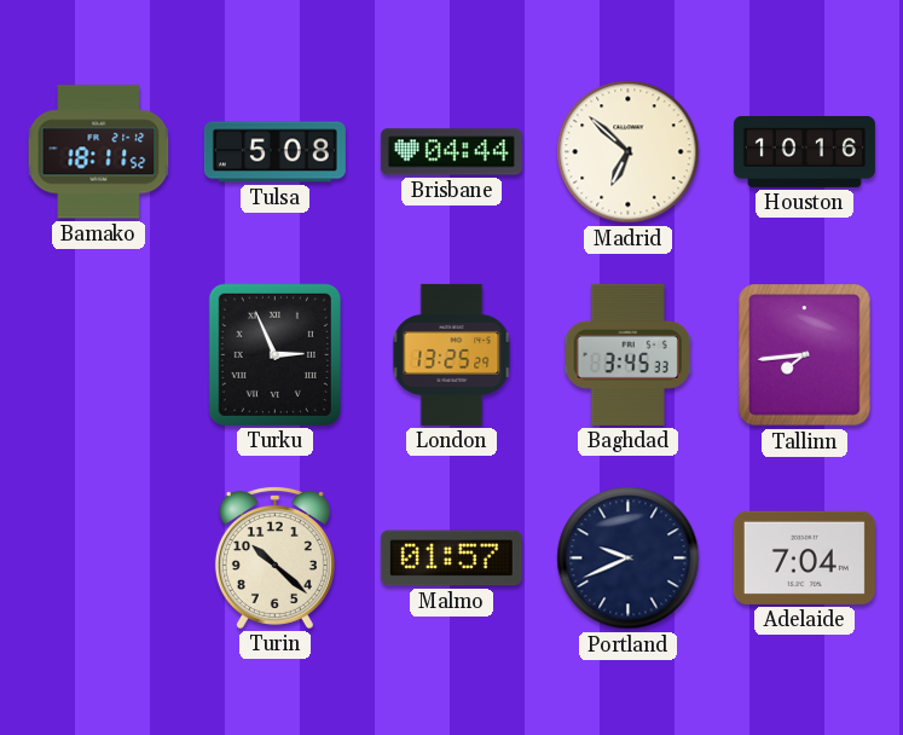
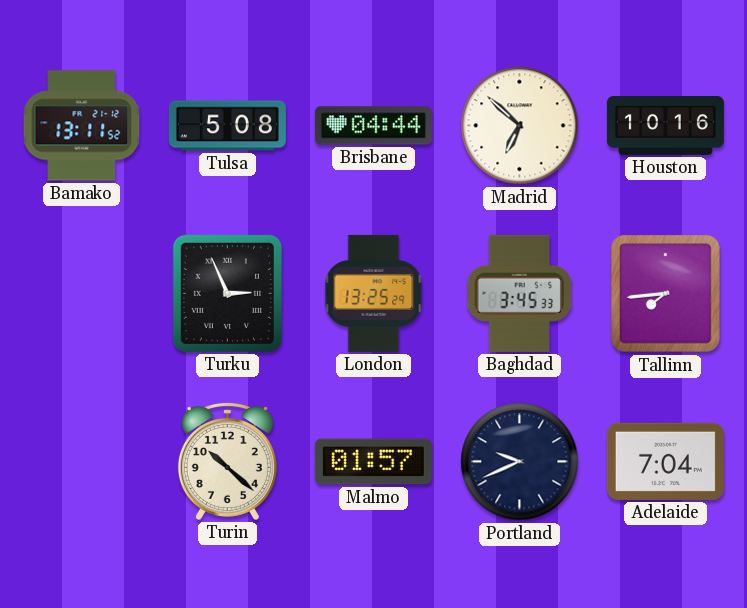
Bamako: 18:11 -> 13:11
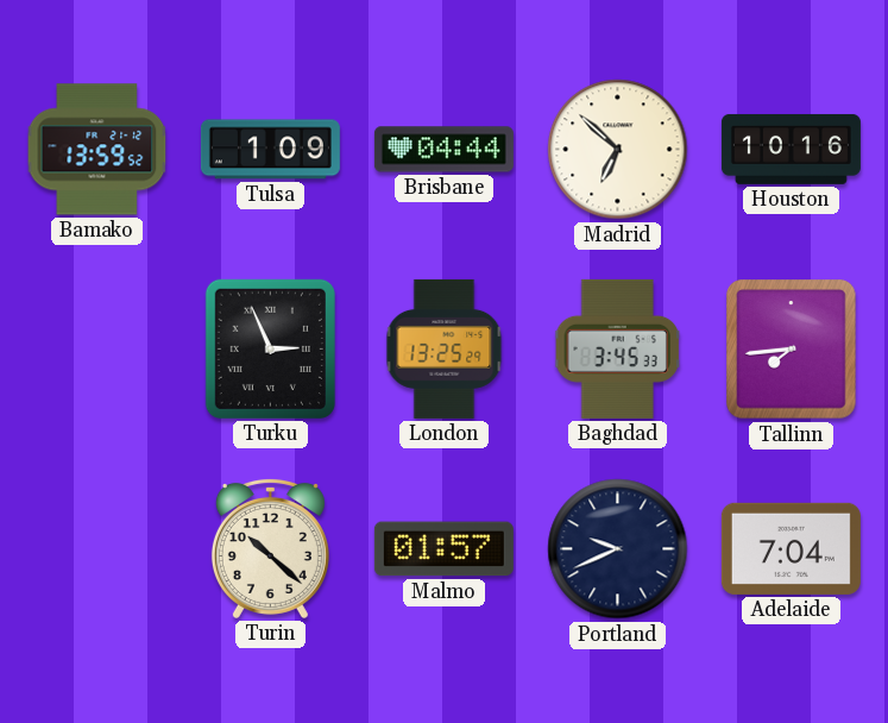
Bamako: 13:11 -> 13:59
Tulsa: 5:08 -> 1:09
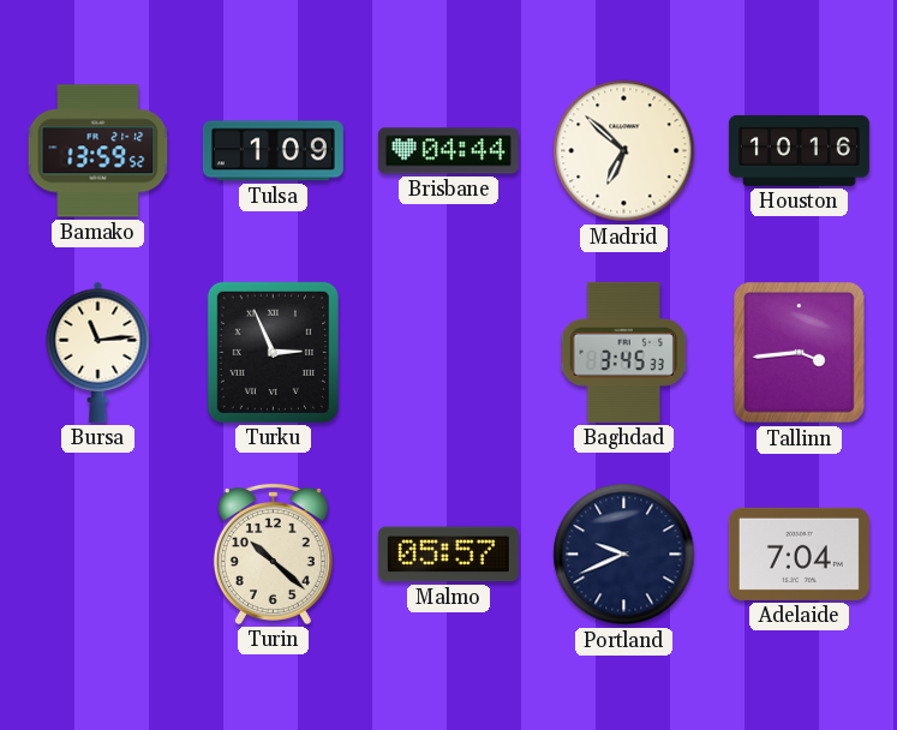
Bursa: none -> 11:14
London: 13:25 -> none
Tallinn: 7:44 -> 3:44
Malmo: 01:57 -> 05:57
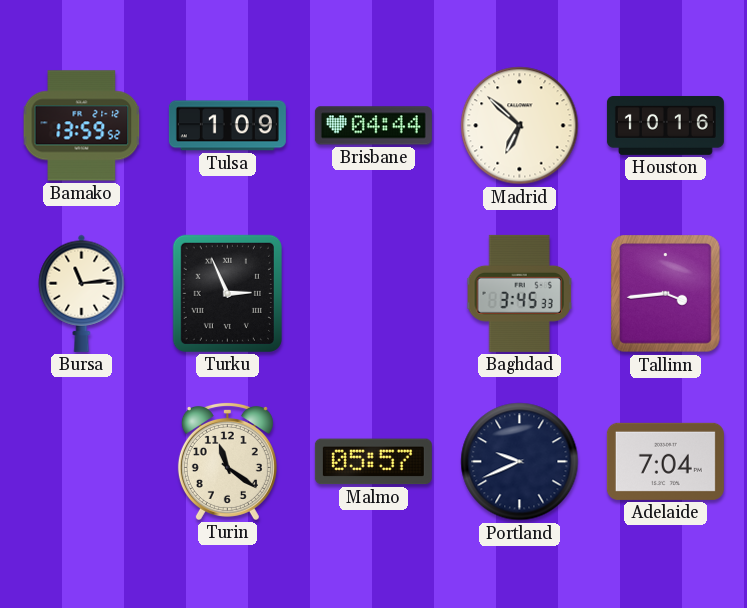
Turin: 10:22 -> 11:21
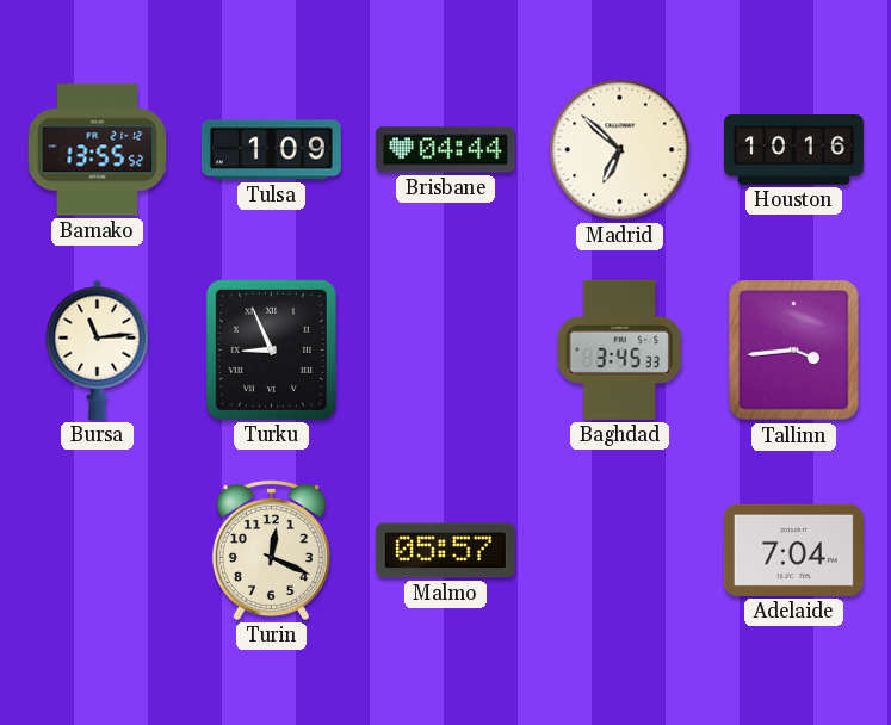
Bamako: 13:59 -> 13:55
Turku: 2:56 -> 8:56
Turin: 11:21 -> 12:19
Portland: 9:41 -> none
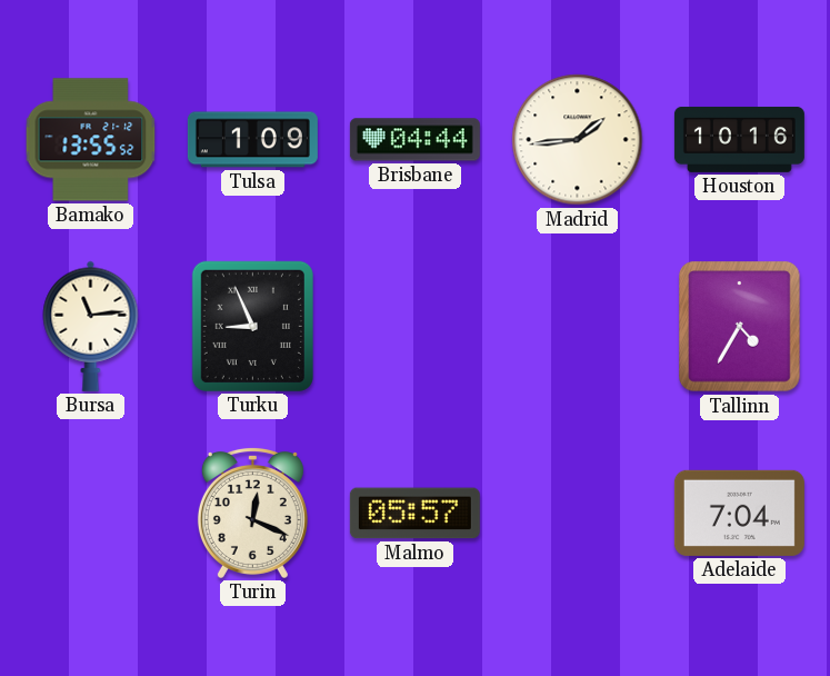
Madrid: 6:52 -> 1:44
Baghdad: 3:45 -> none
Tallinn: 3:44 -> 4:35
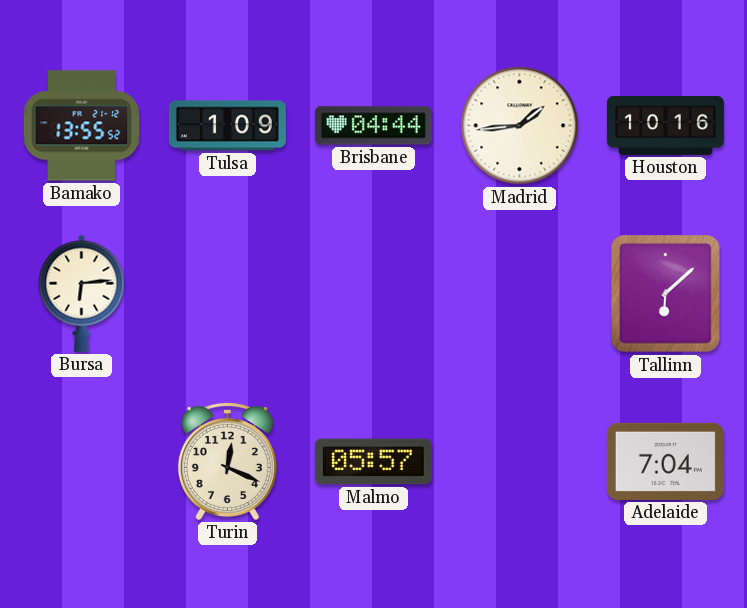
Bursa: 11:14 -> 6:14
Turku: 8:56 -> none
Tallinn: 4:35 -> 6:08
